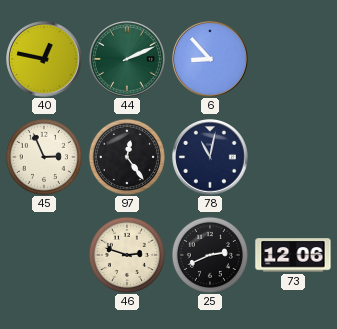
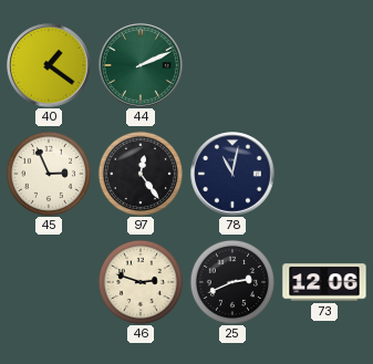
40: 12:47 -> 1:21
6: 8:53 -> none
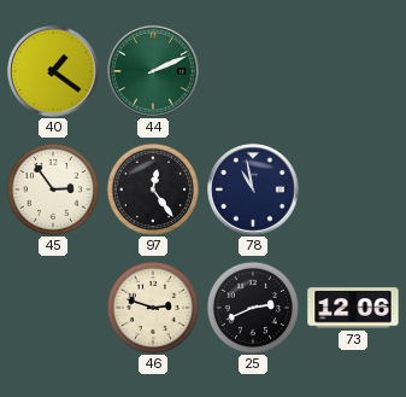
45: 2:56 -> 2:54
78: 11:02 -> 10:58
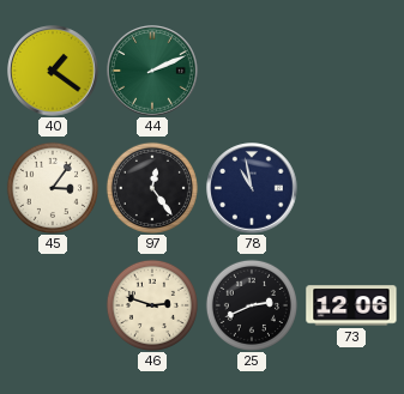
45: 2:54 -> 3:06
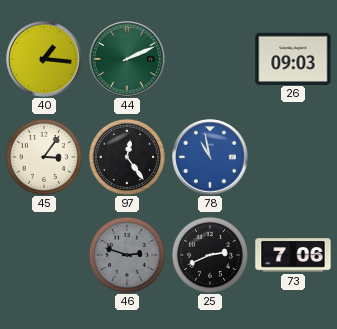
40: 1:21 -> 1:16
26: none -> 09:03
78 dial: navy -> blue
46 dial: cream -> grey
73: 12:06 -> 7:06
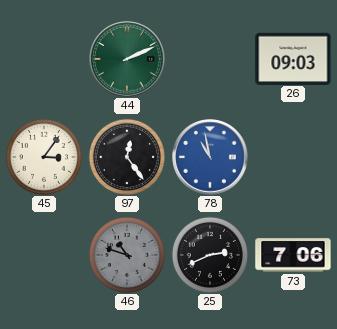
40: 1:16 -> none
46: 2:48 -> 10:48
